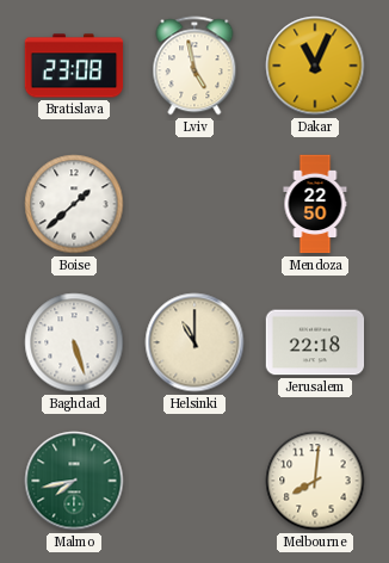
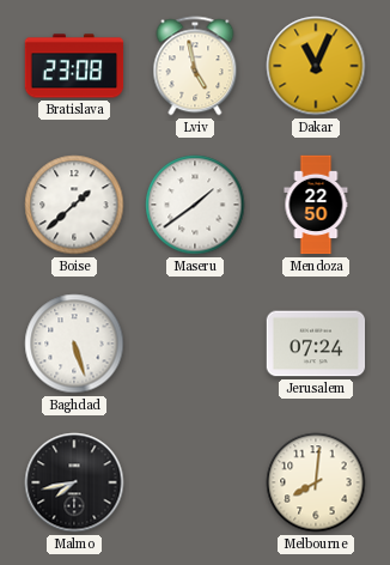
Maseru: none -> 1:39
Helsinki: 11:00 -> none
Jerusalem: 22:18 -> 07:24
Malmo dial: green -> black
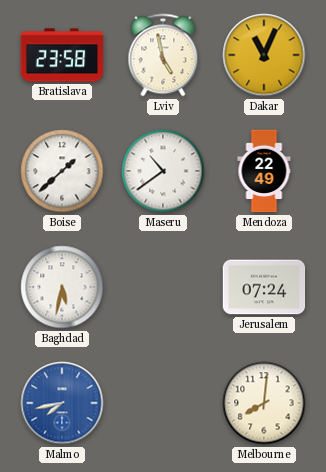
Bratislava: 23:08 -> 23:58
Maseru: 1:39 -> 10:39
Mendoza: 22:50 -> 22:49
Baghdad: 5:27 -> 5:32
Malmo dial: black -> blue
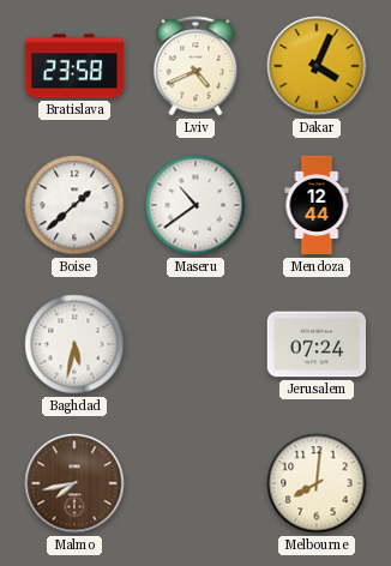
Lviv: 4:58 -> 4:41
Dakar: 11:04 -> 4:04
Mendoza: 22:49 -> 12:44
Malmo dial: blue -> brown
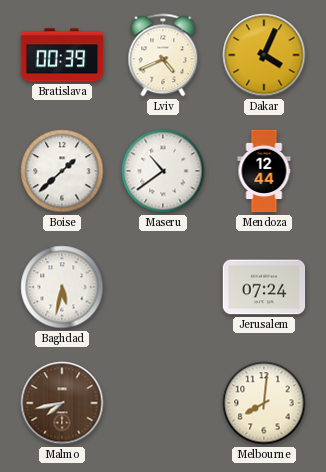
Bratislava: 23:58 -> 00:39
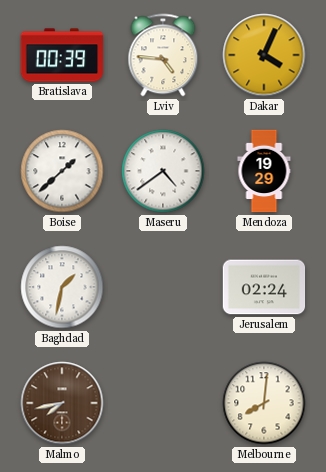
Lviv: 4:41 -> 4:46
Maseru: 10:39 -> 4:39
Mendoza: 12:44 -> 19:29
Baghdad: 5:32 -> 1:32
Jerusalem: 07:24 -> 02:24
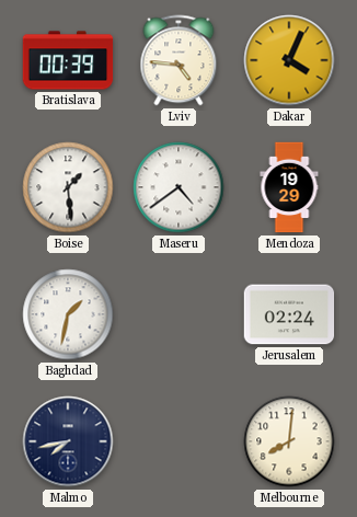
Boise: 1:38 -> 1:29
Malmo dial: brown -> navy
